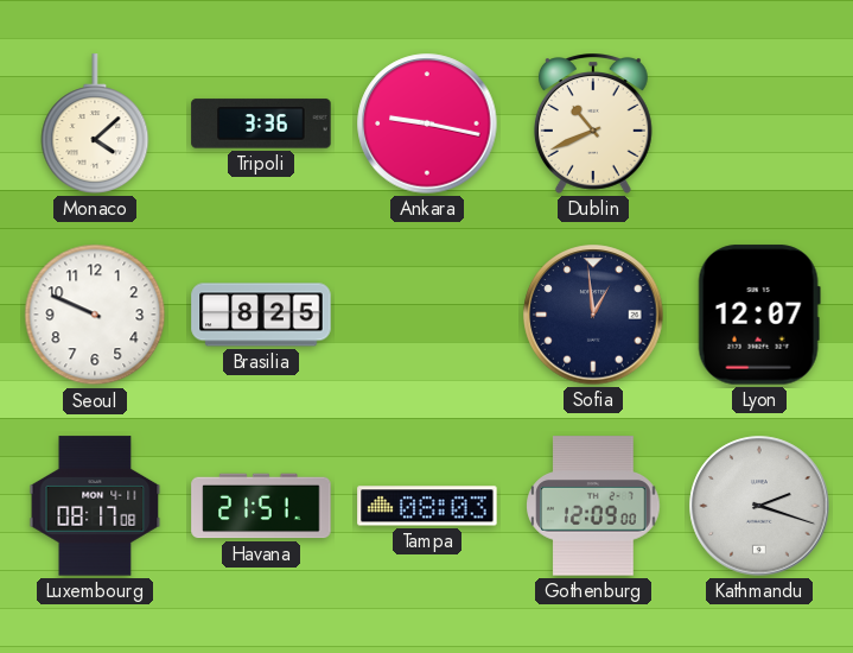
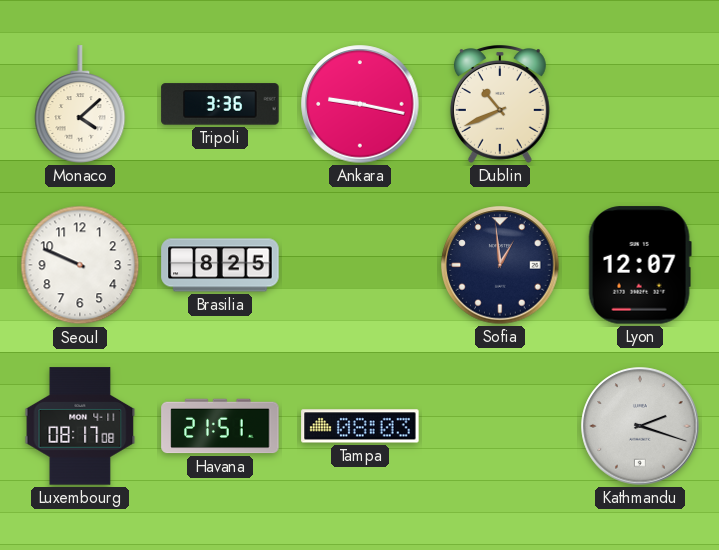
Gothenburg: 12:09 -> none
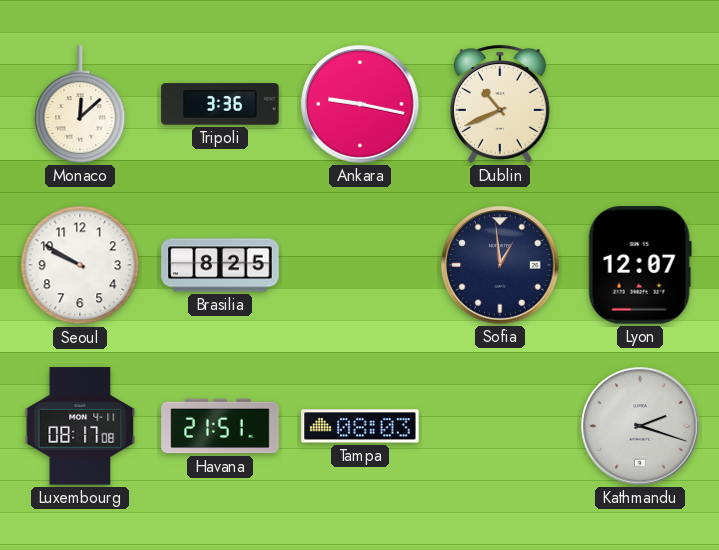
Monaco: 4:08 -> 12:08
Seoul: 9:49 -> 9:50
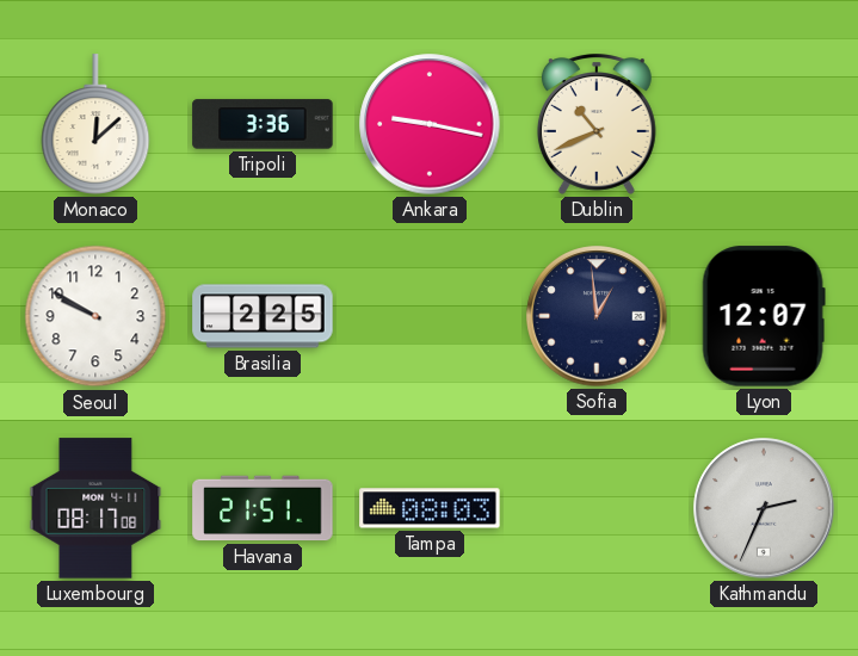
Brasilia: 8:25 -> 2:25
Kathmandu: 2:18 -> 2:34
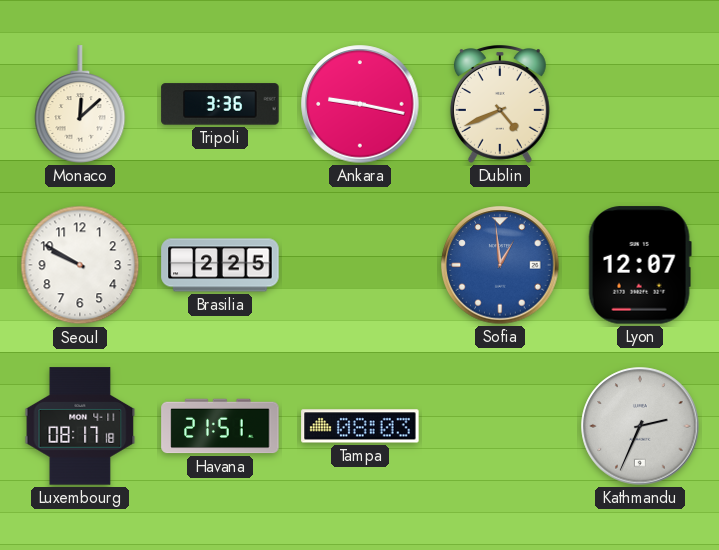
Dublin: 10:41 -> 4:41
Sofia dial: navy -> blue
Luxembourg: 08:17:08 -> 08:17:18
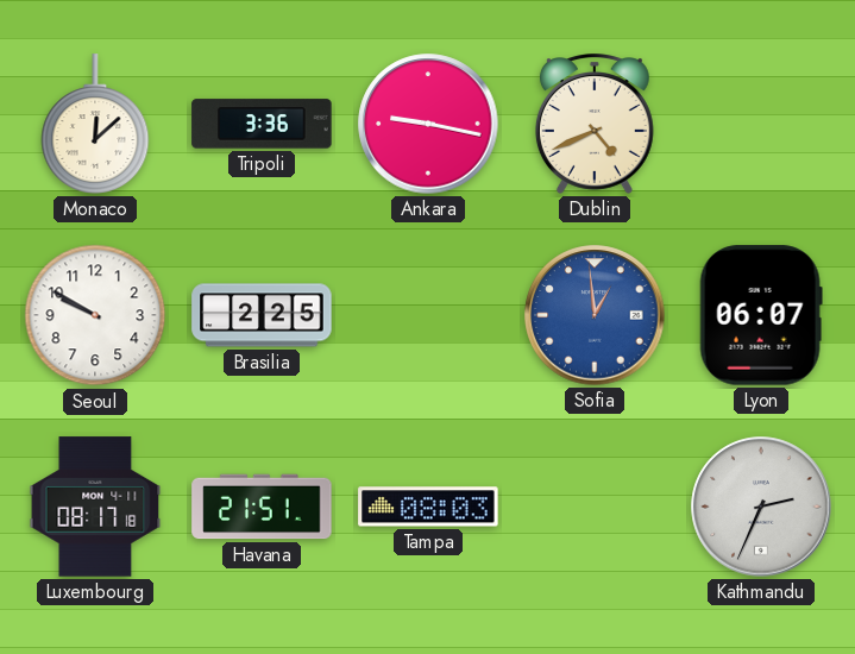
Lyon: 12:07 -> 06:07
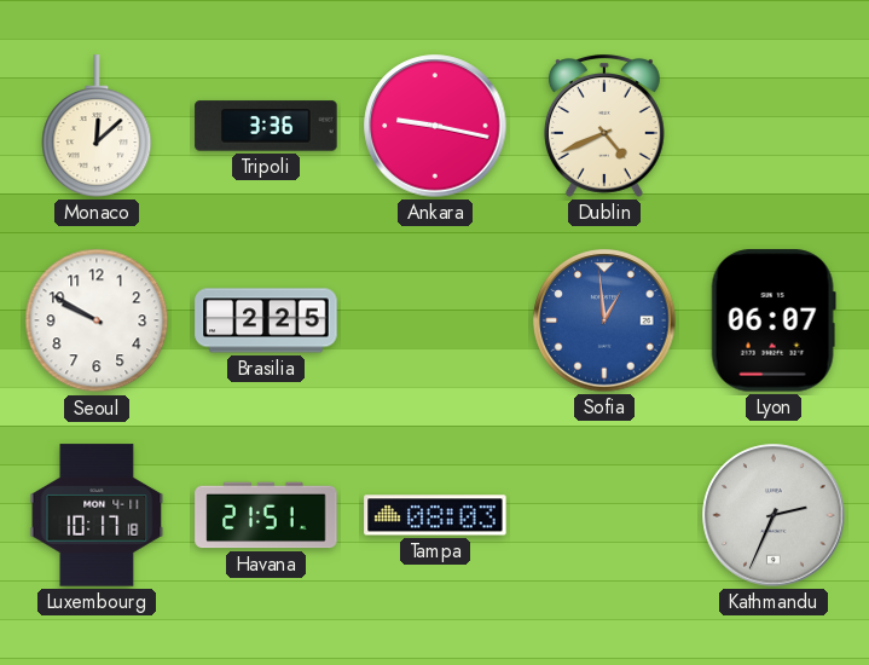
Luxembourg: 08:17 -> 10:17
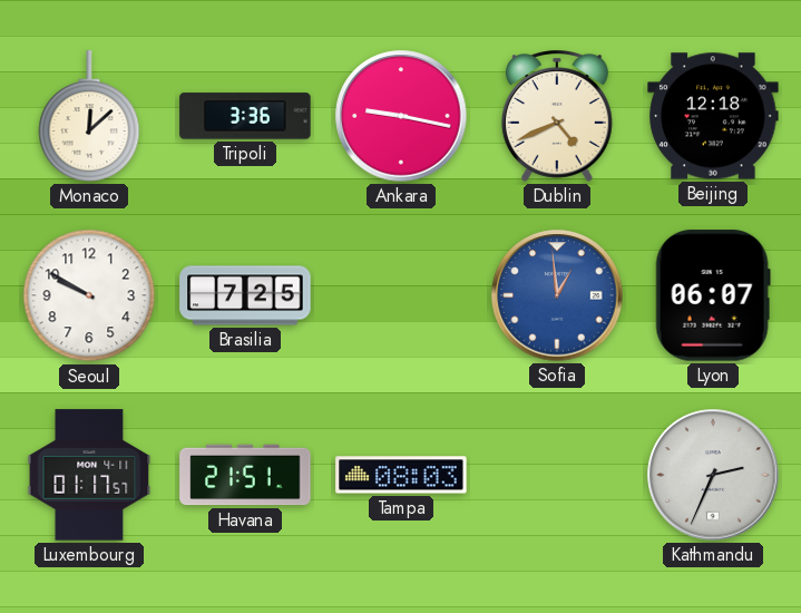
Beijing: none -> 12:18
Brasilia: 2:25 -> 7:25
Luxembourg: 10:17 -> 01:17
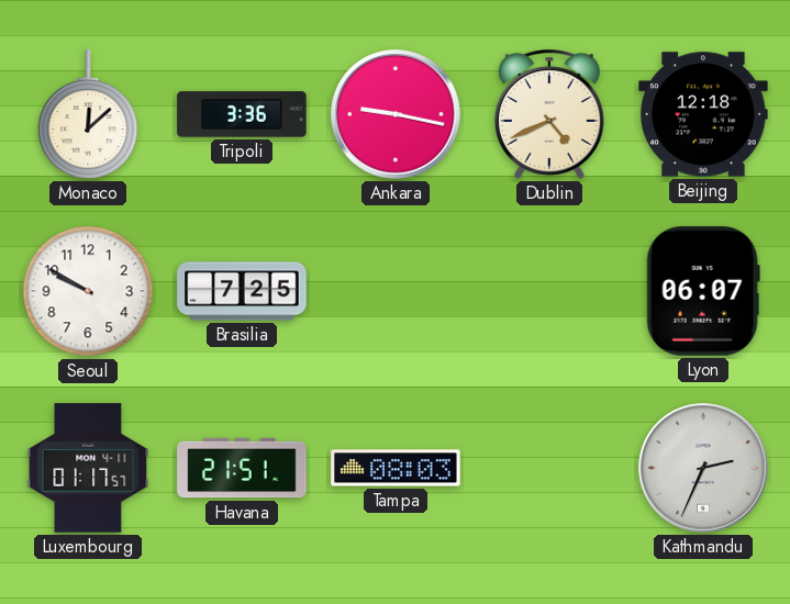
Sofia: 12:59 -> none
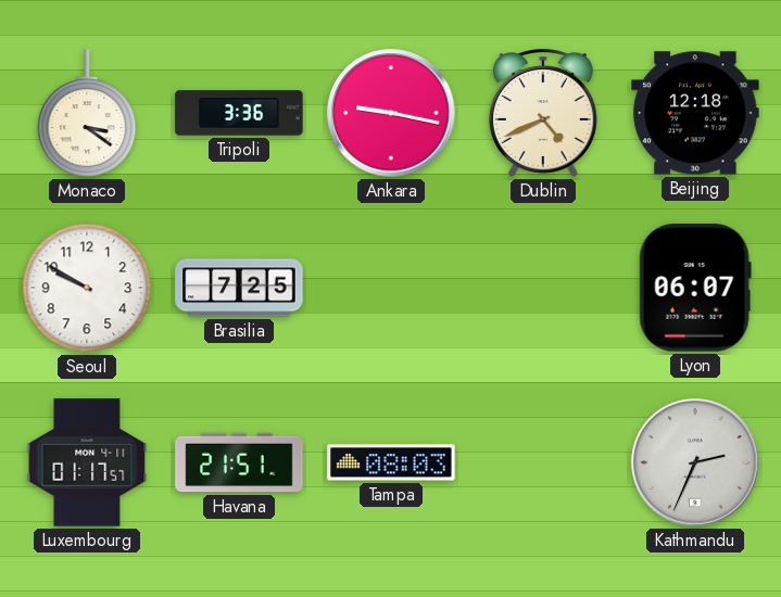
Monaco: 12:08 -> 3:21
